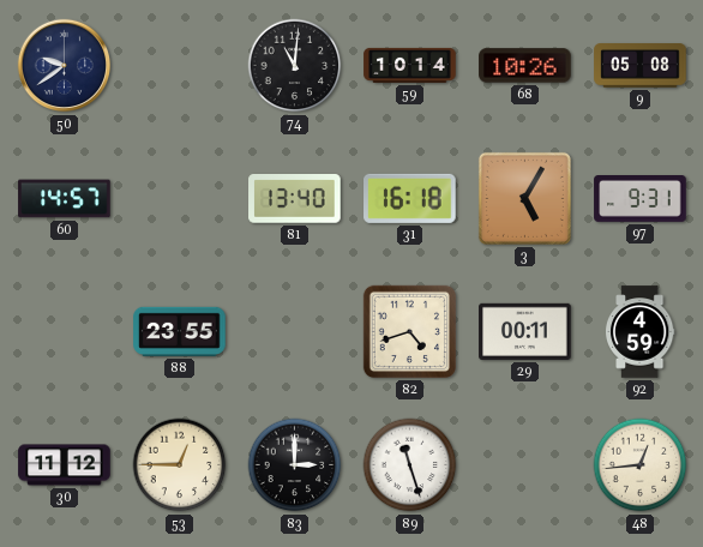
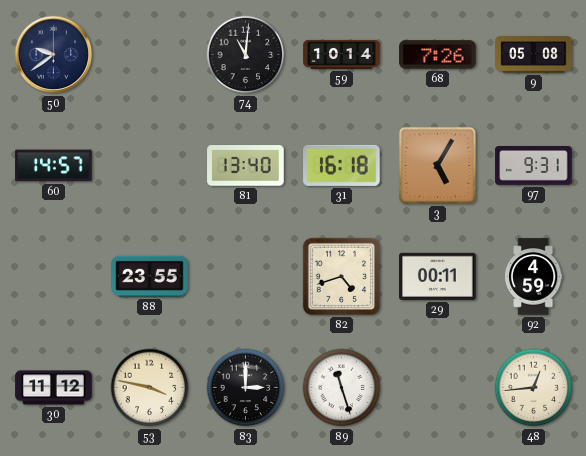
68: 10:26 -> 7:26
53: 12:45 -> 3:47
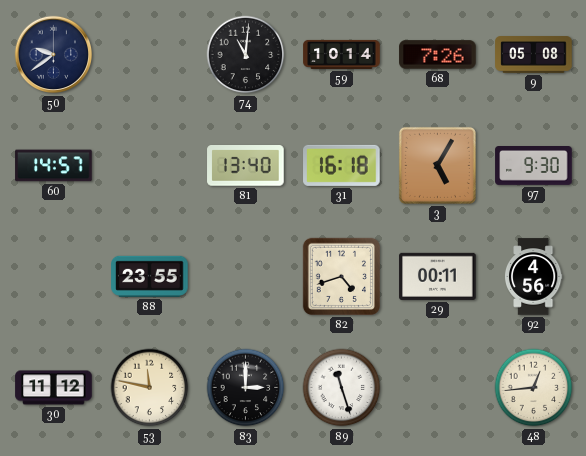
97: 9:31 -> 9:30
92: 4:59 -> 4:56
53: 3:47 -> 11:47
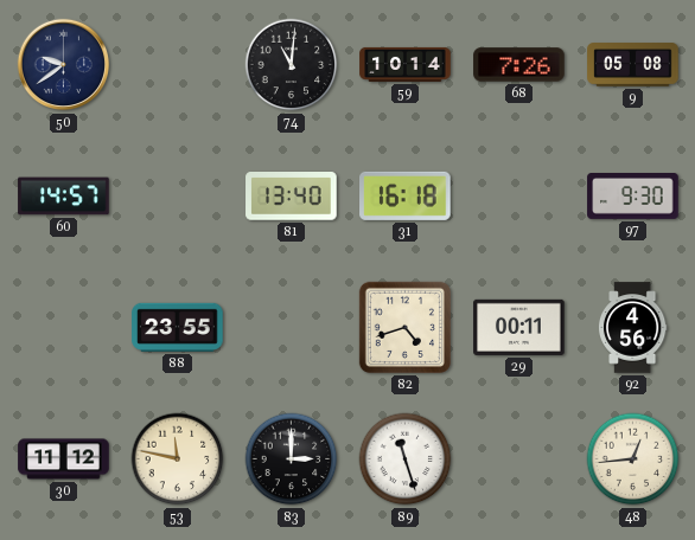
3: 5:05 -> none
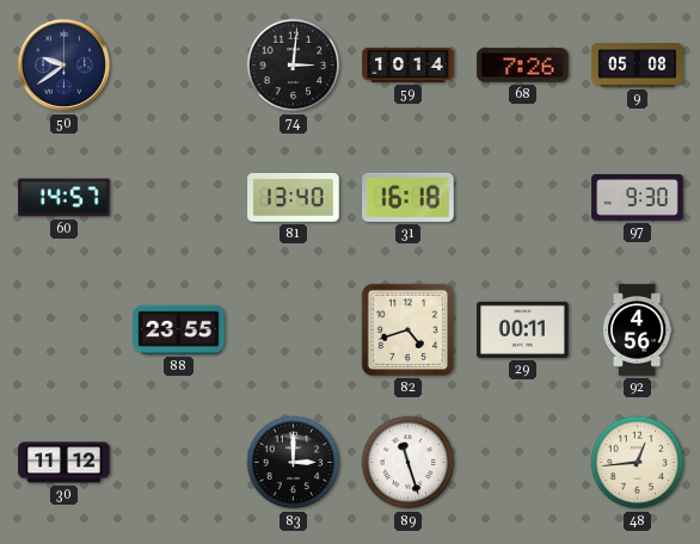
74: 11:01 -> 3:01
53: 11:47 -> none
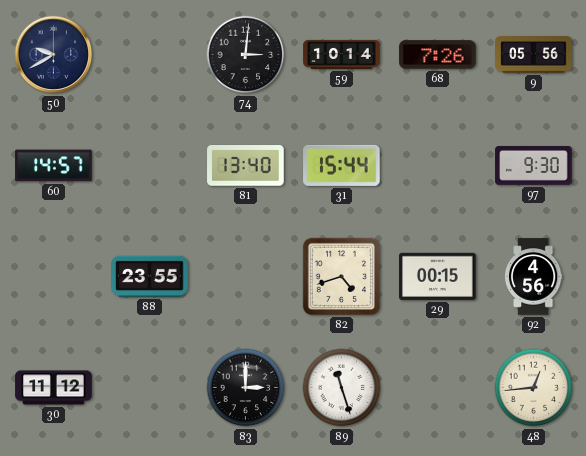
50: 9:39 -> 9:40
9: 05:08 -> 05:56
31: 16:18 -> 15:44
29: 00:11 -> 00:15
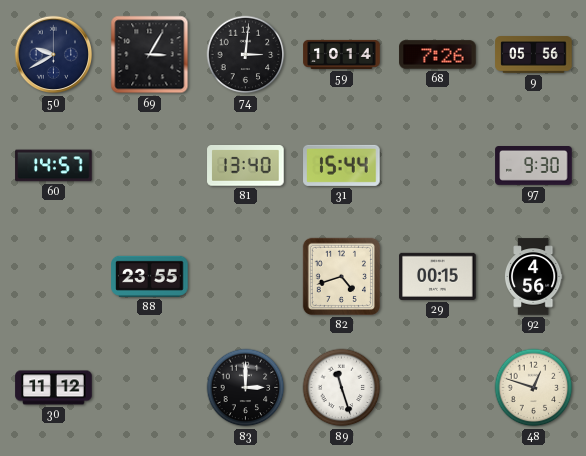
69: none -> 3:05
48: 12:44 -> 12:48
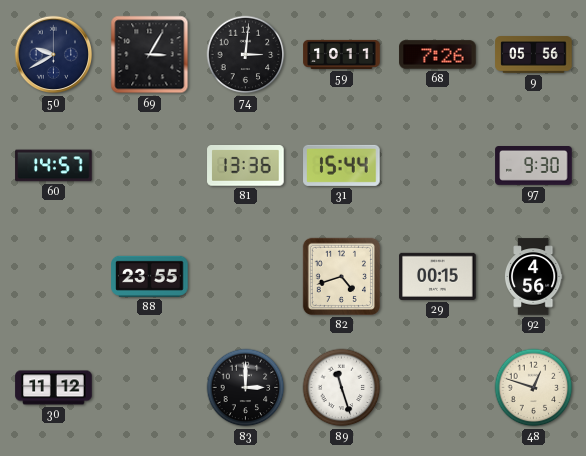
59: 10:14 -> 10:11
81: 13:40 -> 13:36
